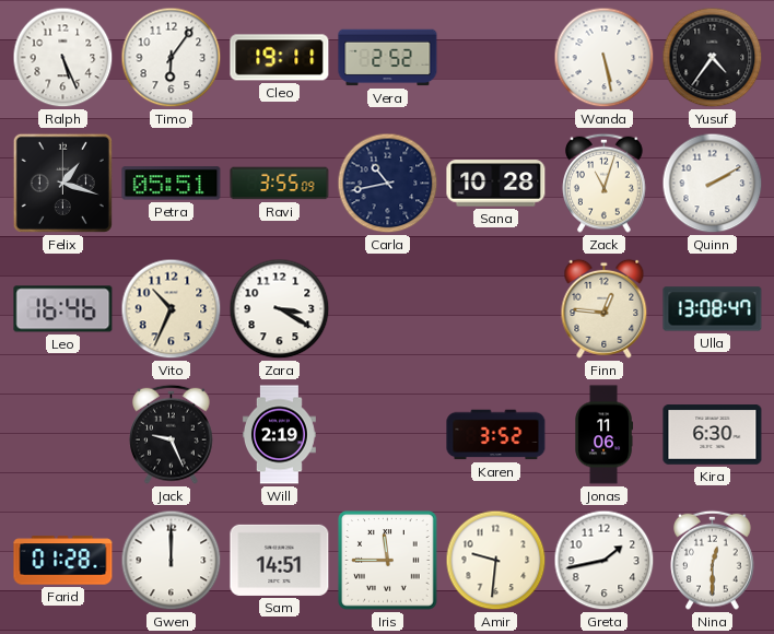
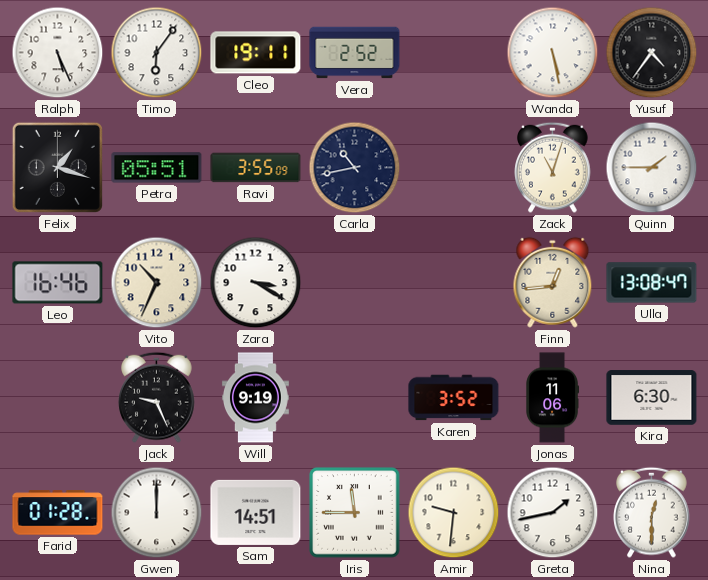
Sana: 10:28 -> none
Quinn: 2:10 -> 1:45
Finn: 12:46 -> 12:44
Will: 2:19 -> 9:19
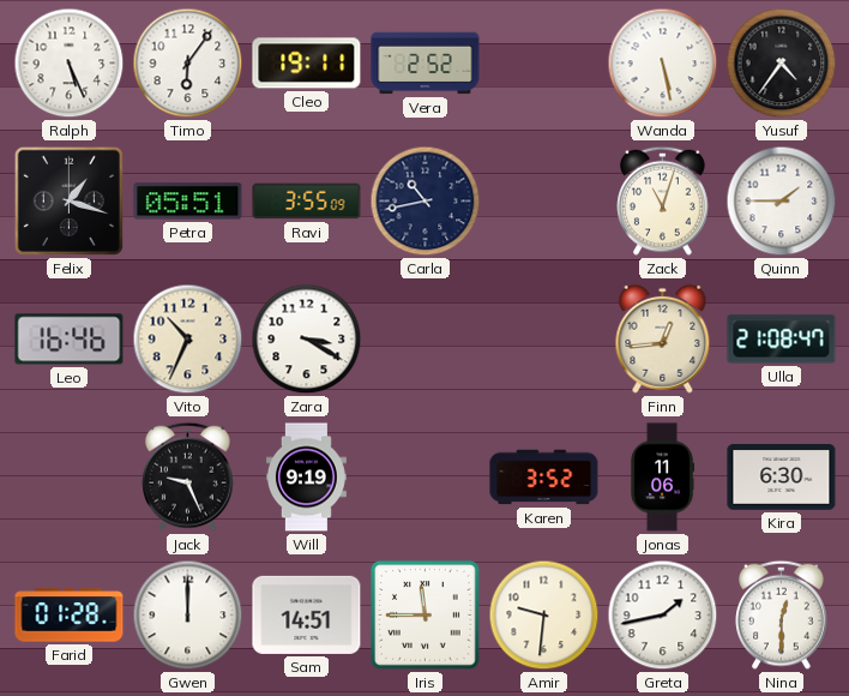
Ulla: 13:08 -> 21:08
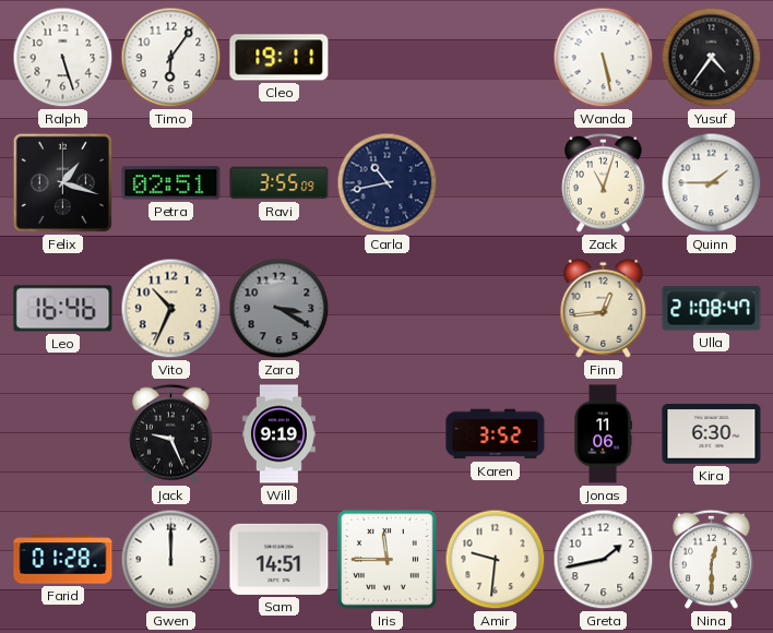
Ralph: 5:26 -> 5:27
Vera: 2:52 -> none
Petra: 05:51 -> 02:51
Zara dial: white -> grey
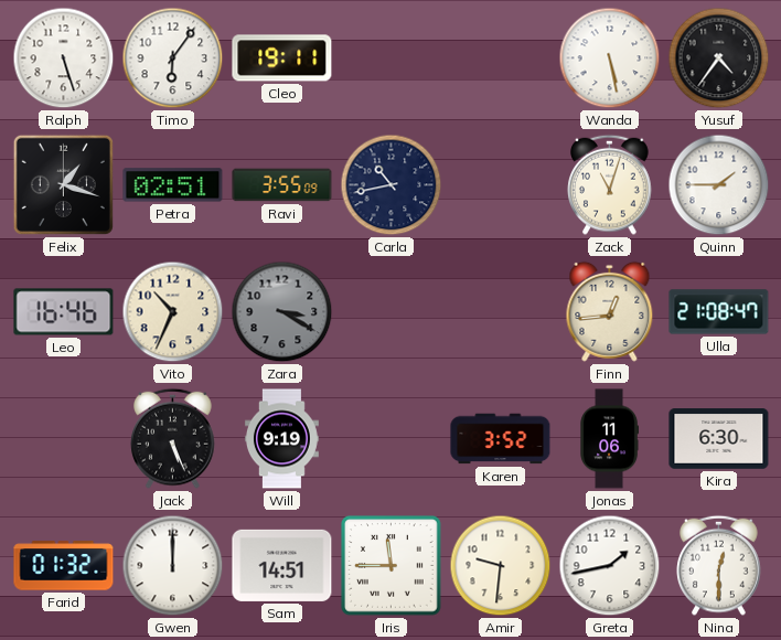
Jack: 9:26 -> 5:26
Farid: 01:28 -> 01:32
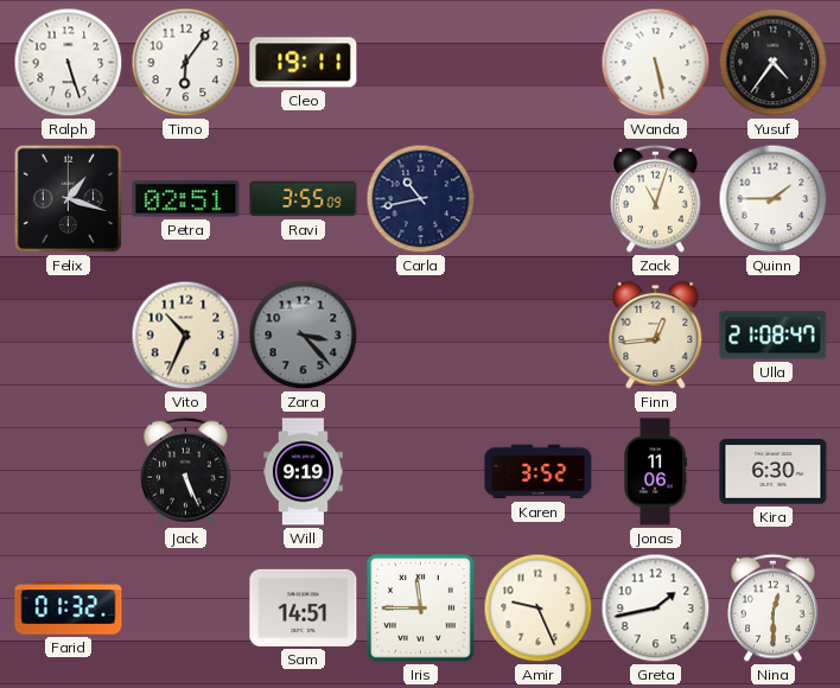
Leo: 16:46 -> none
Zara: 3:20 -> 3:23
Gwen: 12:00 -> none
Amir: 9:31 -> 9:26
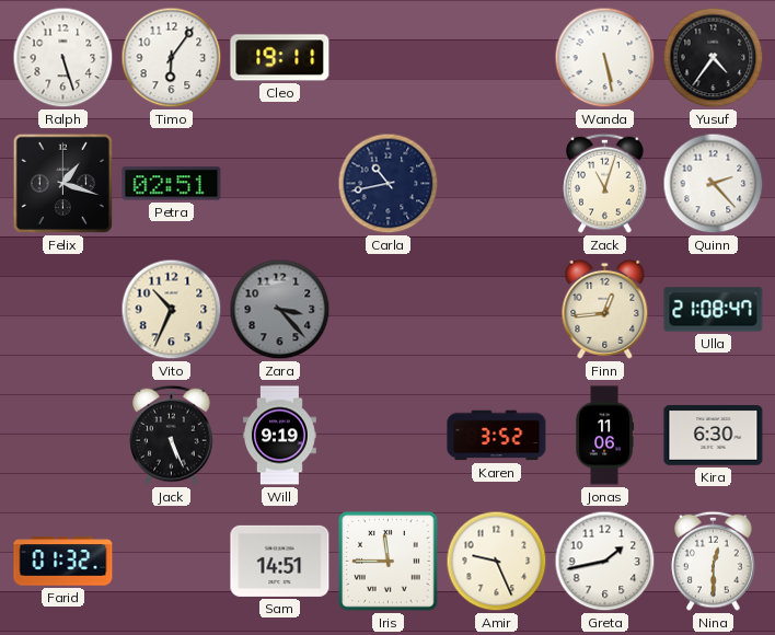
Ravi: 3:55 -> none
Quinn: 1:45 -> 2:23
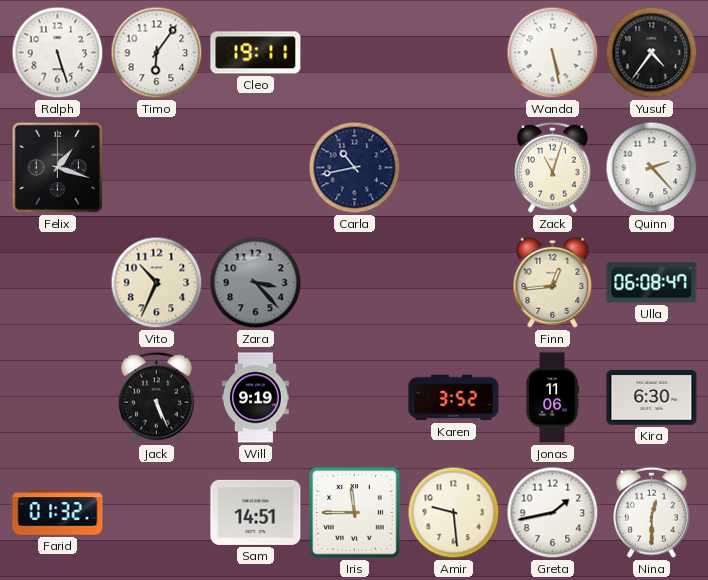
Petra: 02:51 -> none
Ulla: 21:08 -> 06:08
Amir: 9:26 -> 9:29
